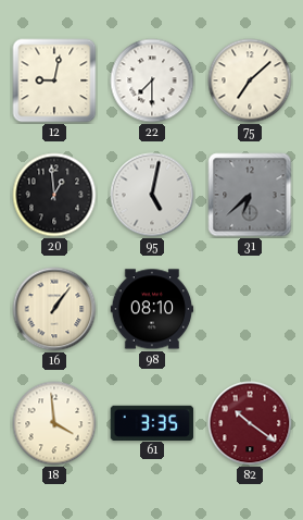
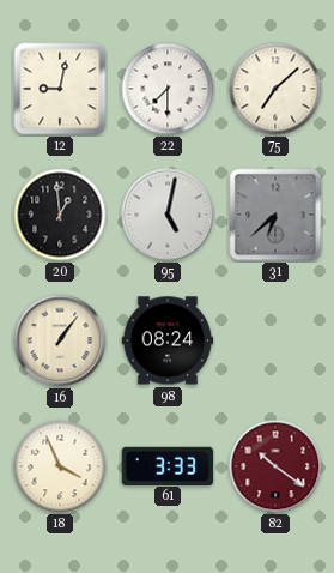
98: 08:10 -> 08:24
18: 3:59 -> 3:56
61: 3:35 -> 3:33
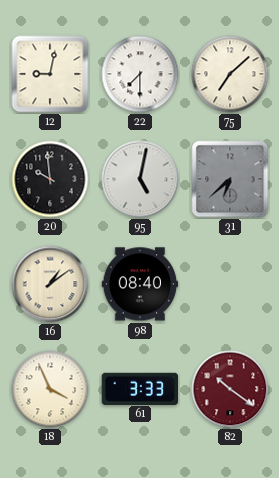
20: 12:59 -> 9:59
16: 1:06 -> 1:09
98: 08:24 -> 08:40
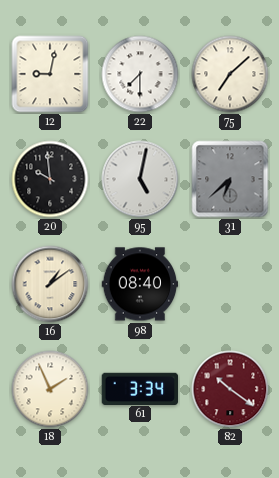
18: 3:56 -> 1:56
61: 3:33 -> 3:34
